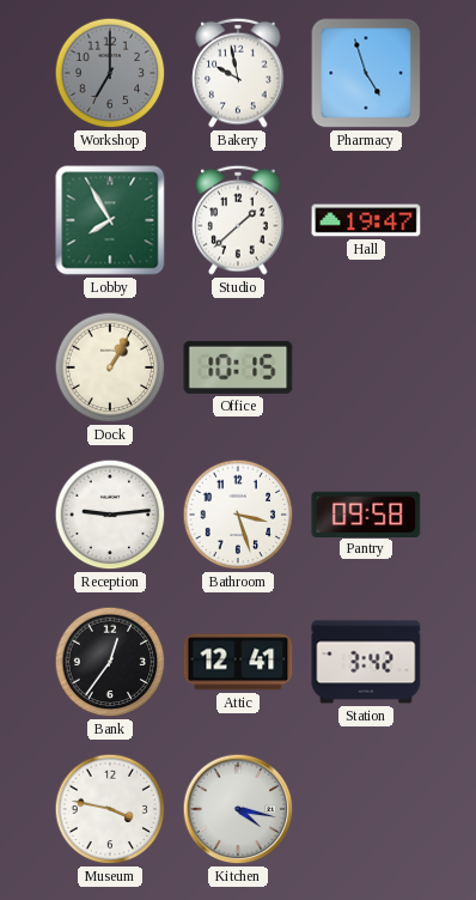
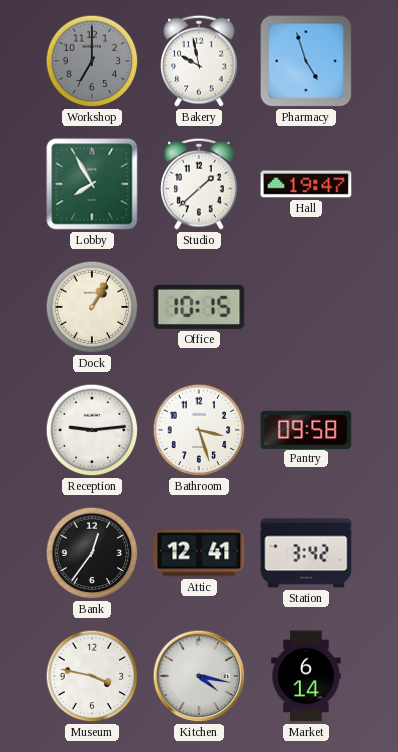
Market: none -> 6:14
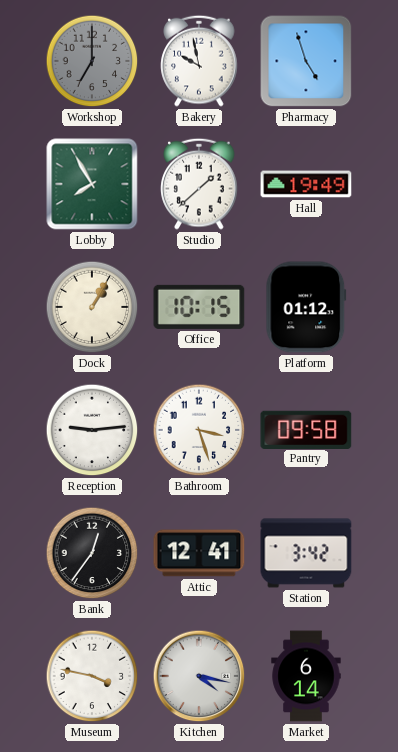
Hall: 19:47 -> 19:49
Platform: none -> 01:12
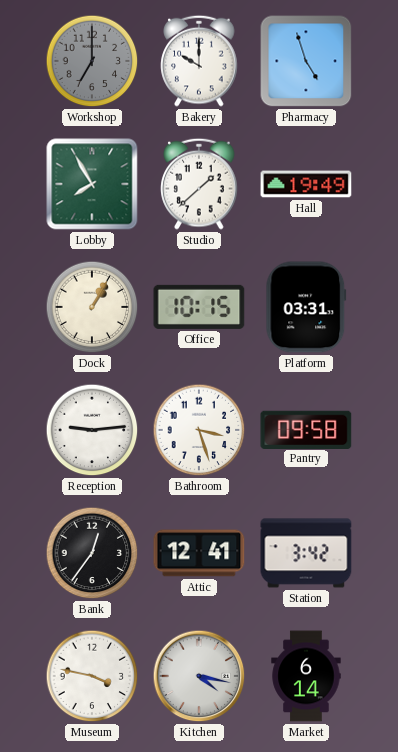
Bakery: 9:58 -> 10:00
Platform: 01:12 -> 03:31
